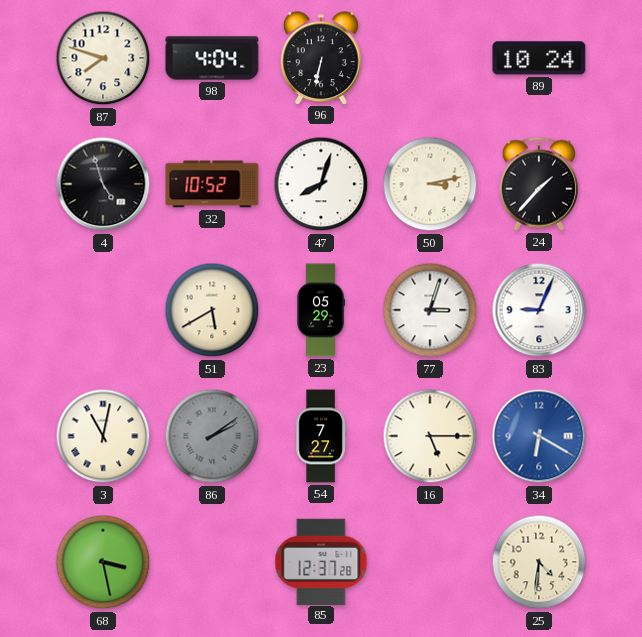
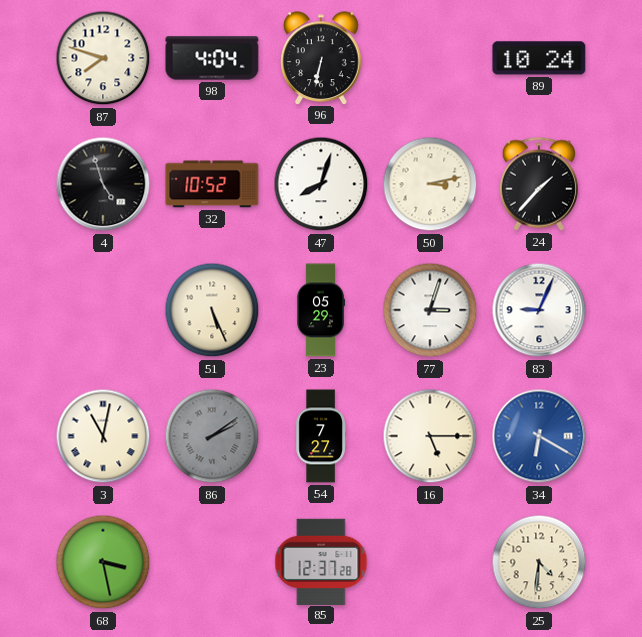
51: 5:40 -> 5:26
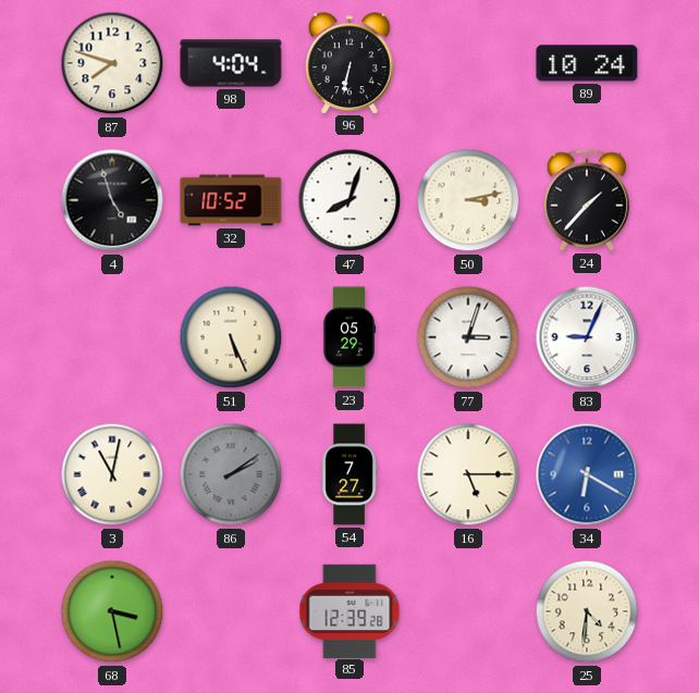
85: 12:37 -> 12:39
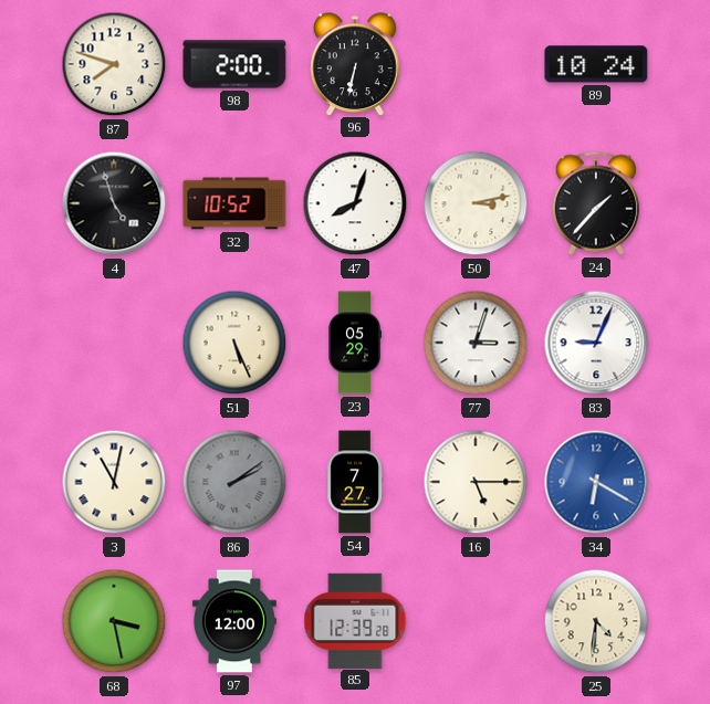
98: 4:04 -> 2:00
97: none -> 12:00
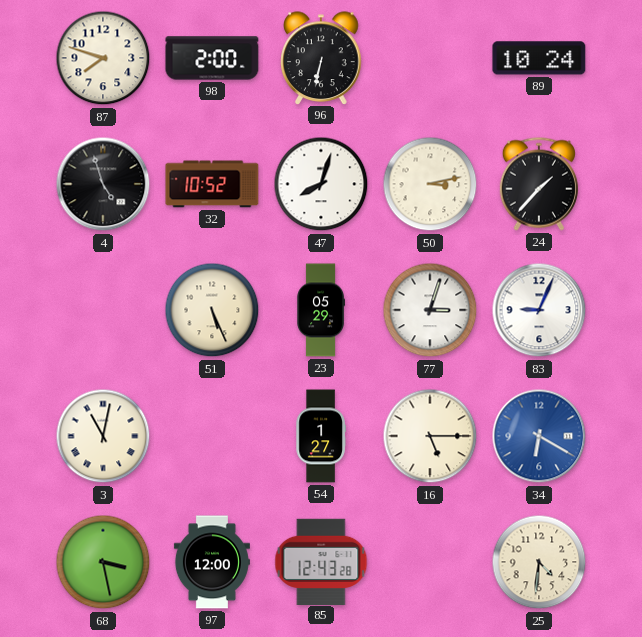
86: 2:09 -> none
54: 7:27 -> 1:27
85: 12:39 -> 12:43
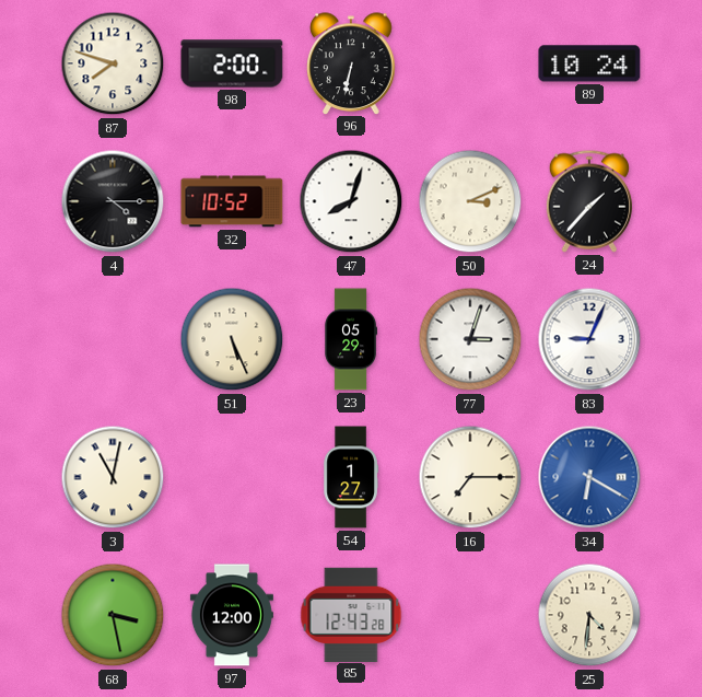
4: 4:57 -> 4:15
50: 3:13 -> 3:11
16: 5:15 -> 7:15
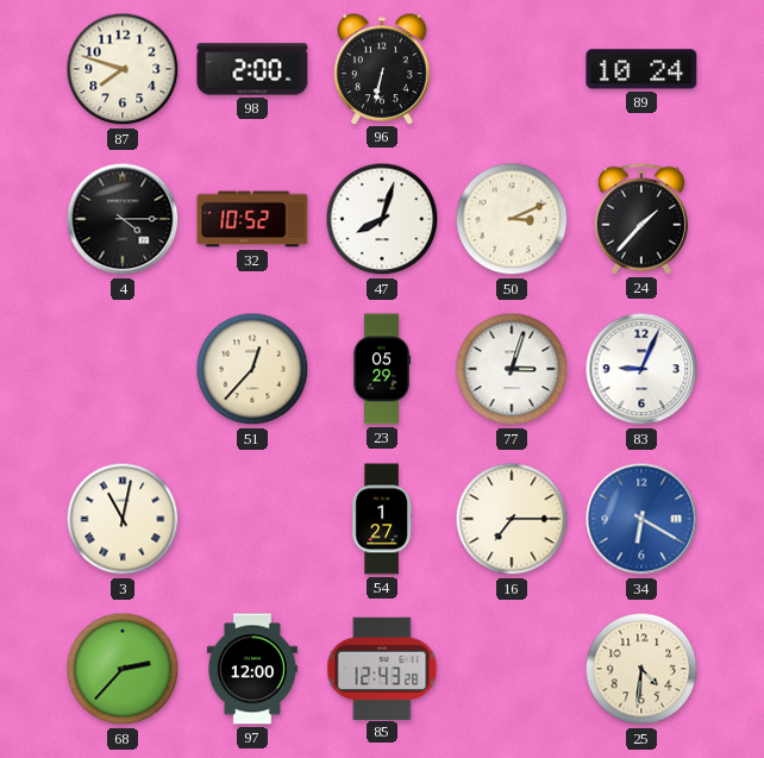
51: 5:26 -> 12:37
68: 3:28 -> 2:37
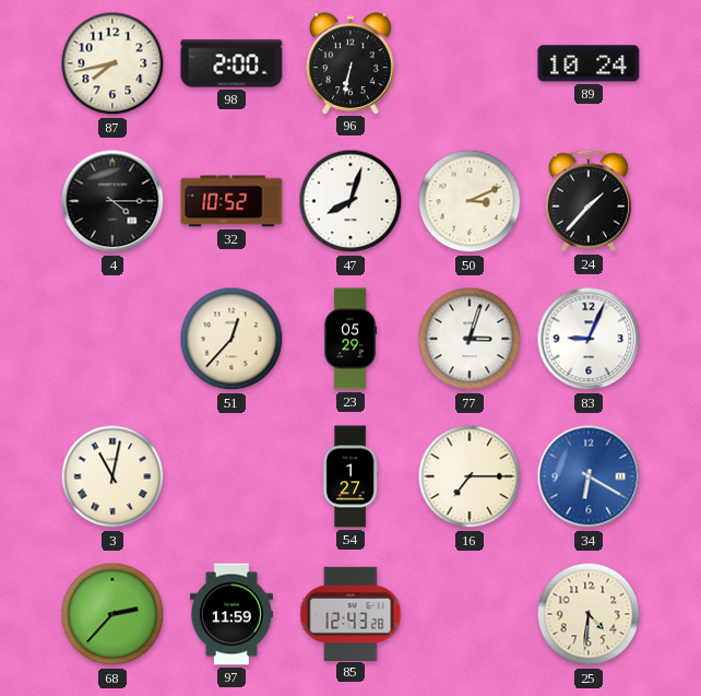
87: 7:48 -> 7:43
97: 12:00 -> 11:59
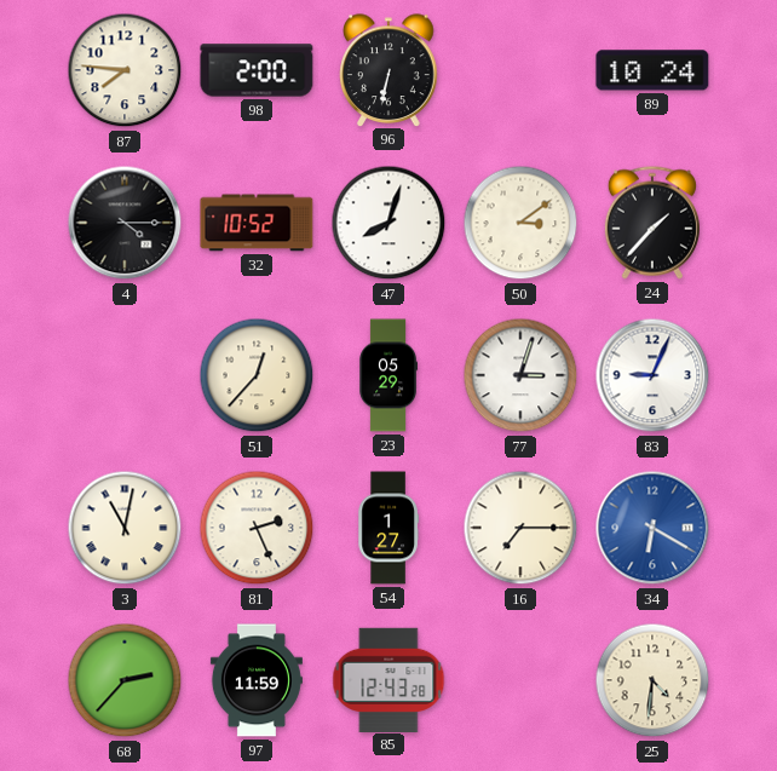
87: 7:43 -> 7:46
50: 3:11 -> 3:09
81: none -> 2:26
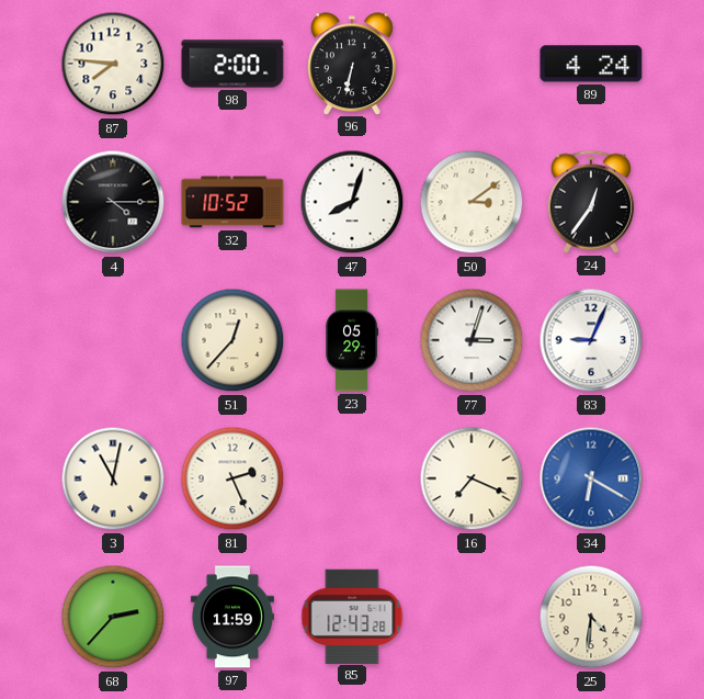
89: 10:24 -> 4:24
24: 1:37 -> 12:36
54: 1:27 -> none
16: 7:15 -> 7:19
